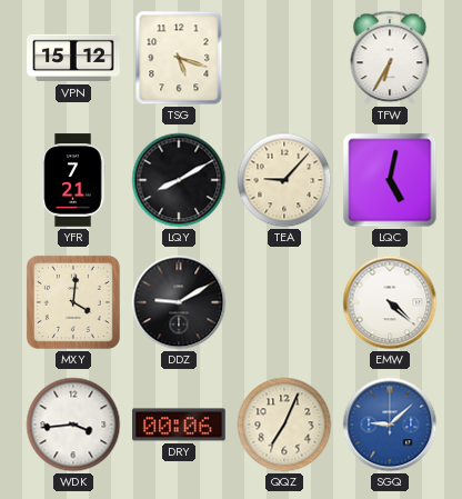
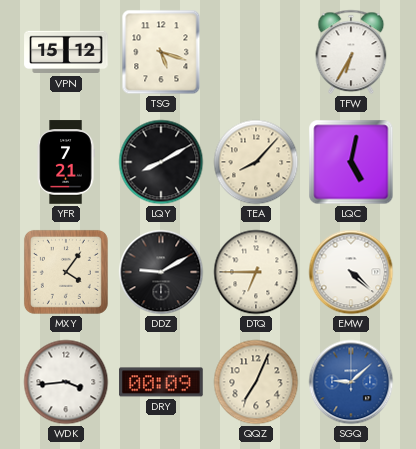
TEA: 9:07 -> 8:07
MXY: 4:01 -> 4:06
DTQ: none -> 6:45
DRY: 00:06 -> 00:09
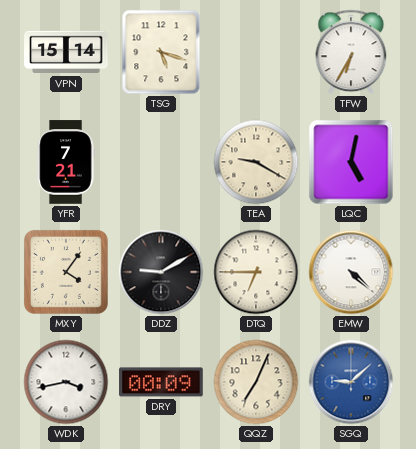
VPN: 15:12 -> 15:14
LQY: 8:10 -> none
TEA: 8:07 -> 9:20
WDK: 3:44 -> 3:43
